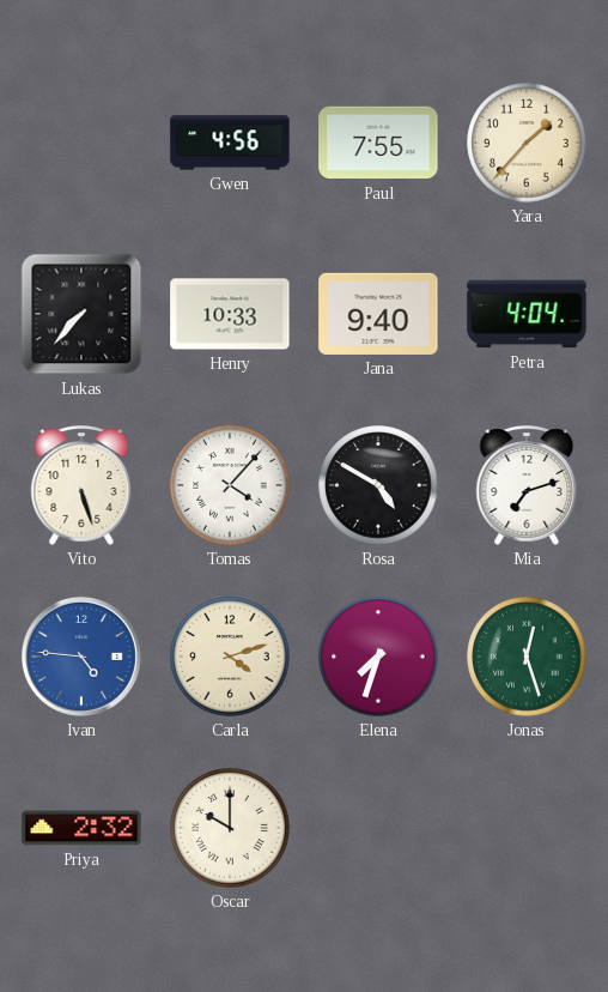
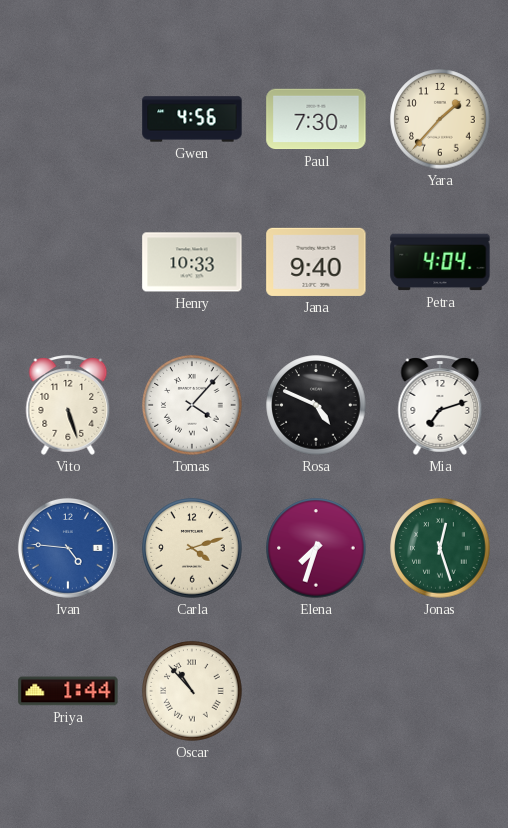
Paul: 7:55 -> 7:30
Lukas: 7:37 -> none
Rosa: 4:50 -> 4:49
Priya: 2:32 -> 1:44
Oscar: 10:00 -> 10:53
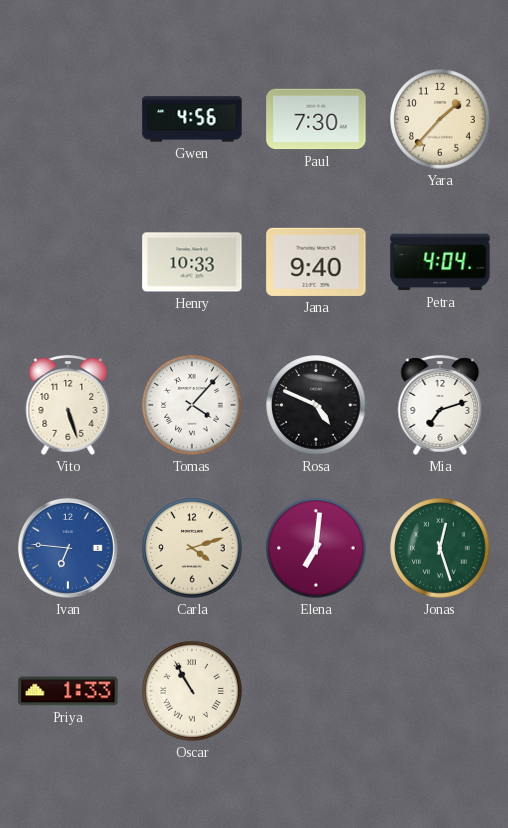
Ivan: 4:46 -> 6:46
Elena: 7:33 -> 7:01
Priya: 1:44 -> 1:33
Oscar: 10:53 -> 10:55
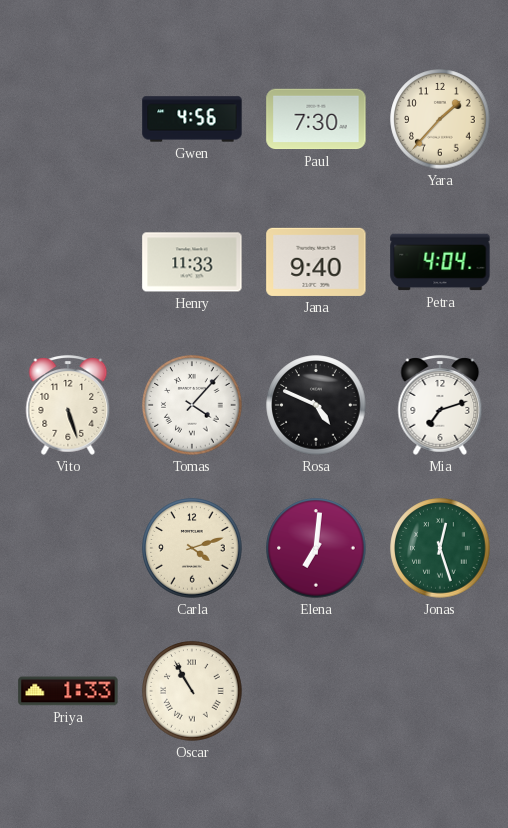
Henry: 10:33 -> 11:33
Ivan: 6:46 -> none
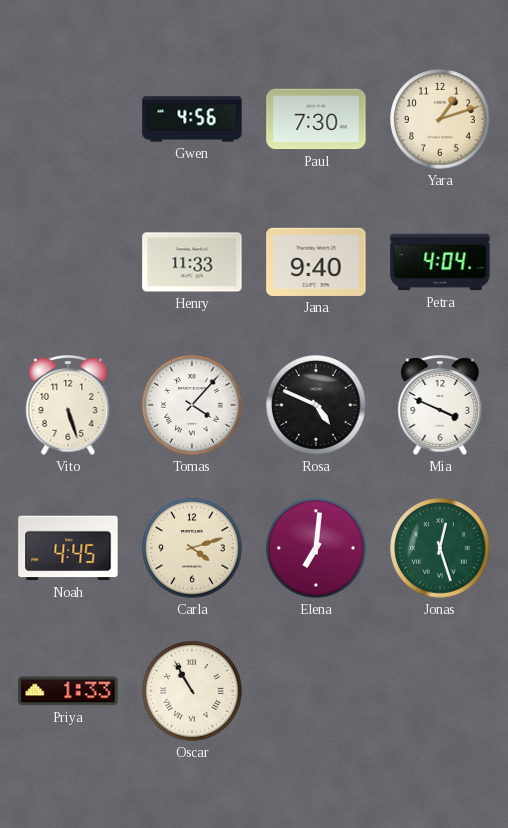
Yara: 1:37 -> 1:12
Mia: 7:12 -> 3:49
Noah: none -> 4:45
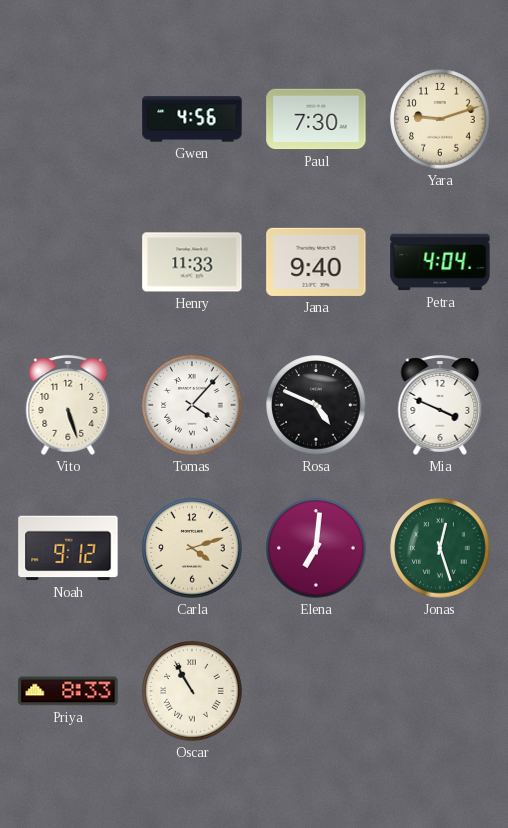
Yara: 1:12 -> 9:12
Noah: 4:45 -> 9:12
Priya: 1:33 -> 8:33
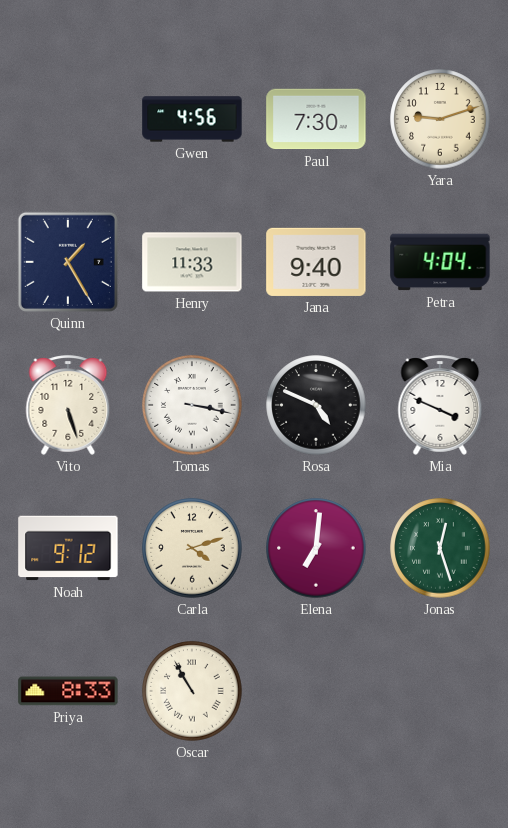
Quinn: none -> 1:25
Tomas: 4:07 -> 3:17
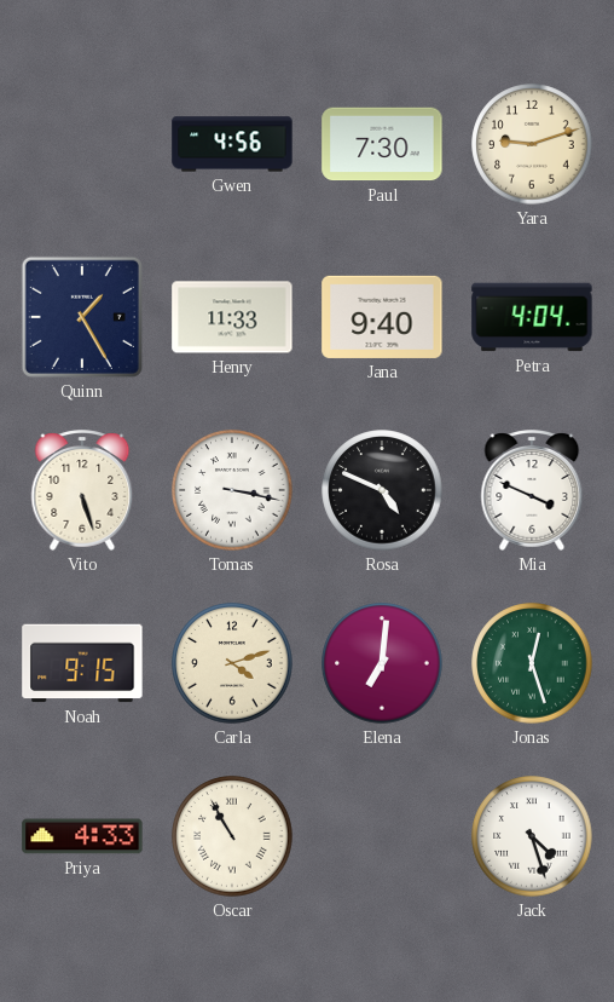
Noah: 9:12 -> 9:15
Priya: 8:33 -> 4:33
Jack: none -> 4:27
